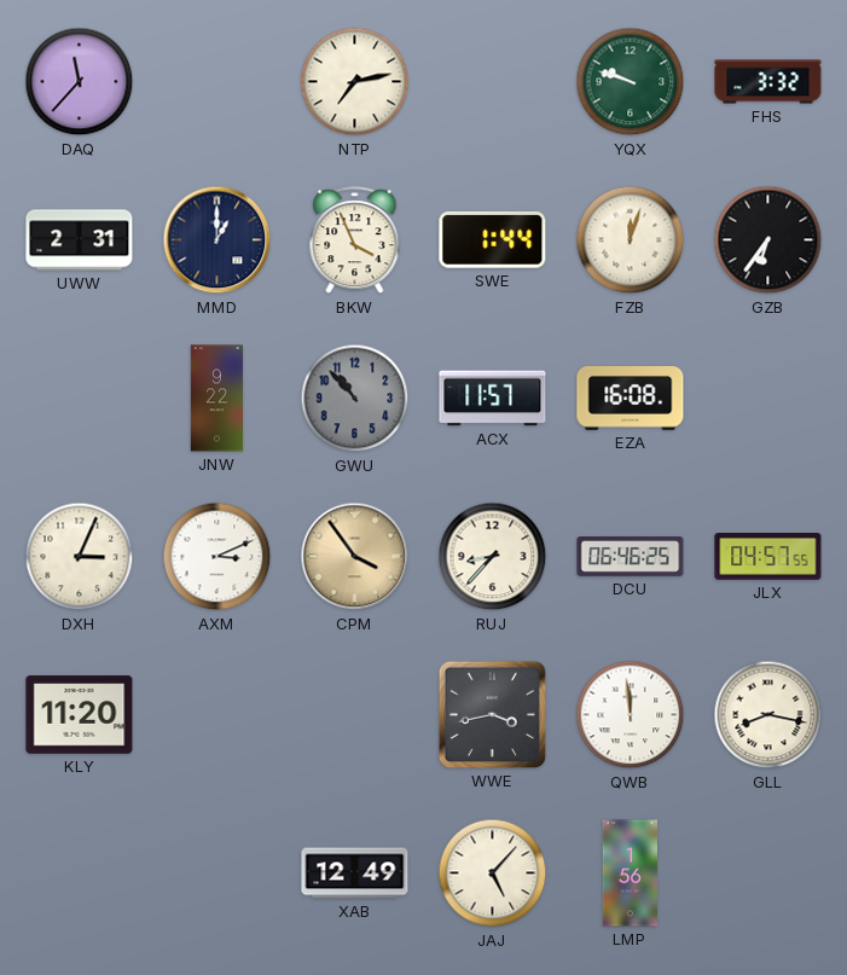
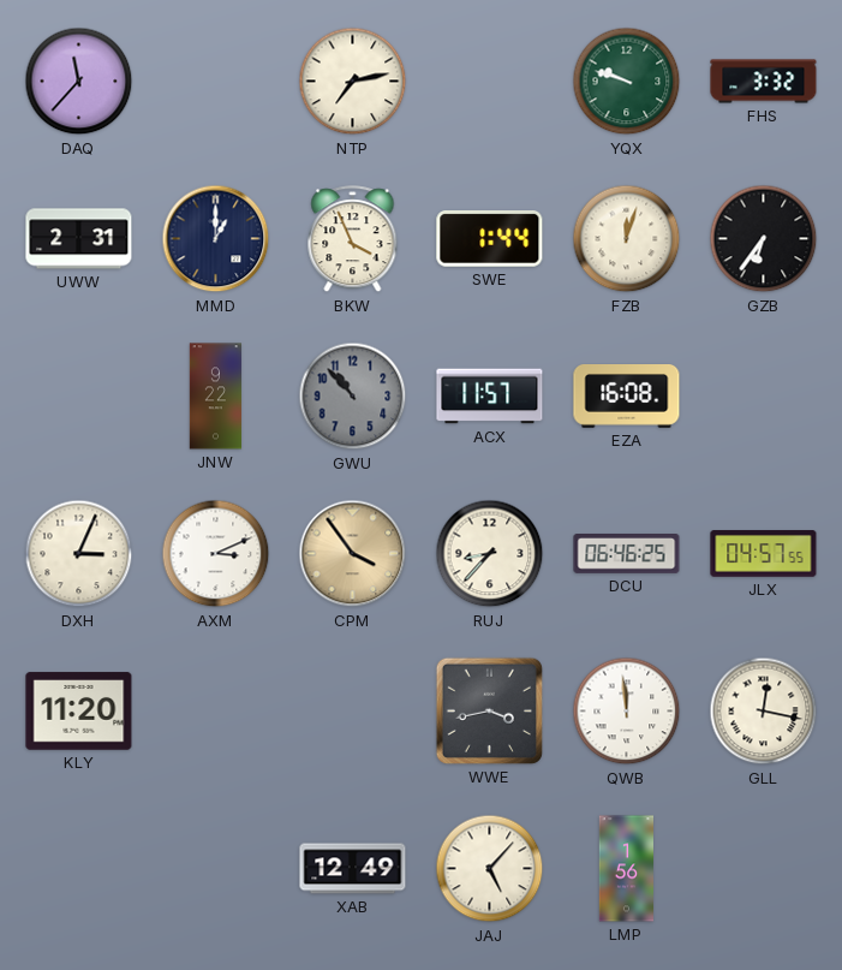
GLL: 8:17 -> 12:17
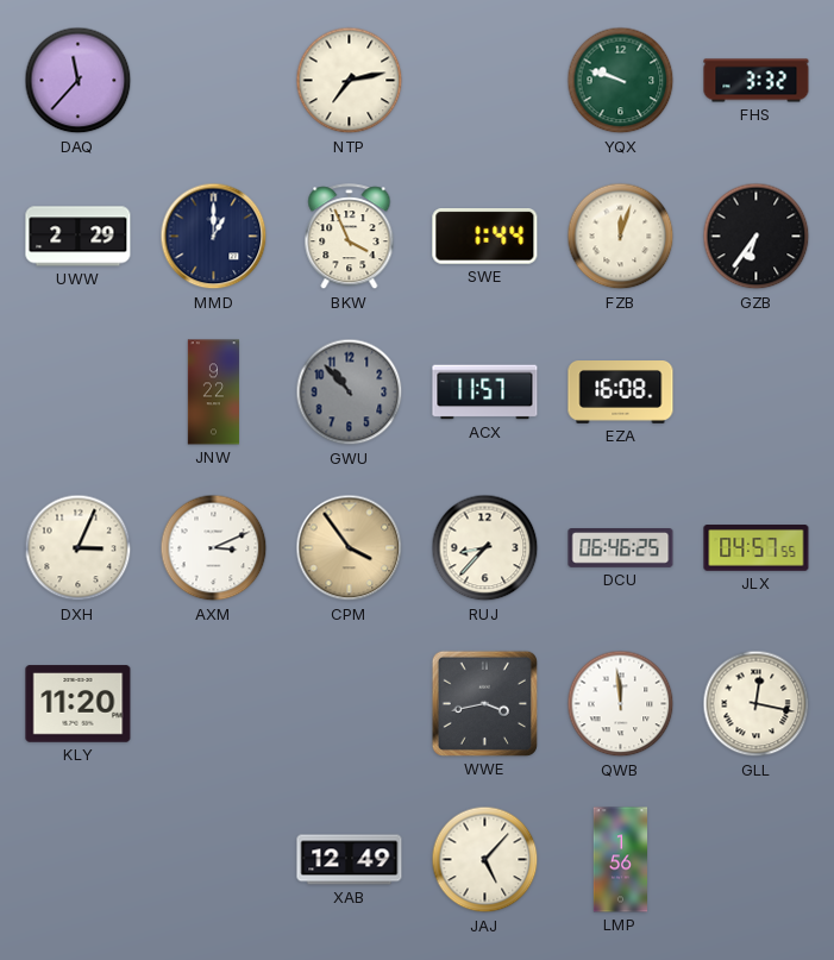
UWW: 2:31 -> 2:29
